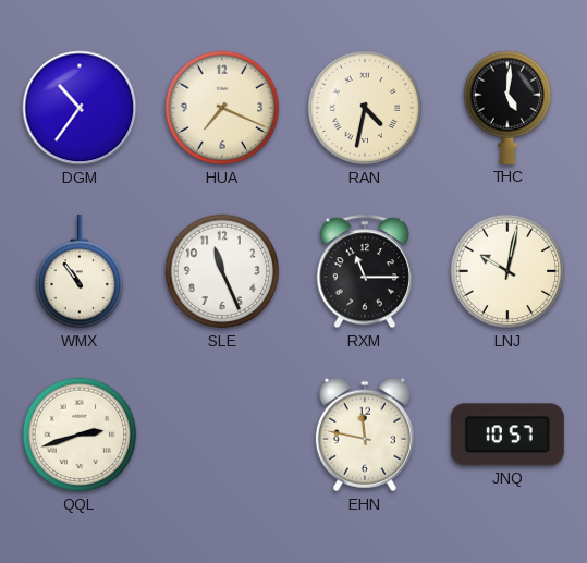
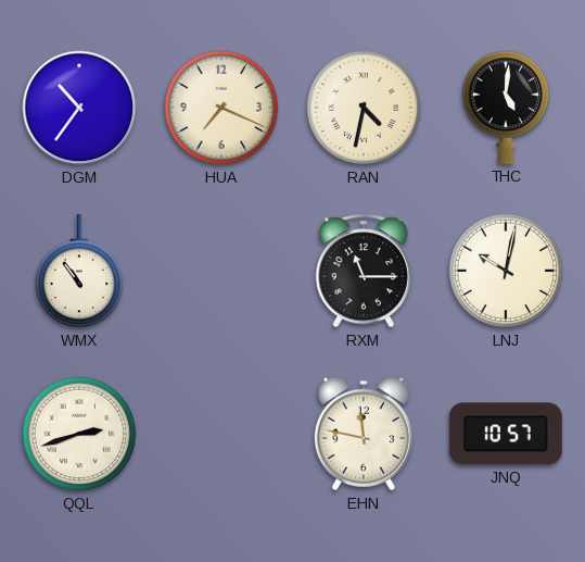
SLE: 11:26 -> none
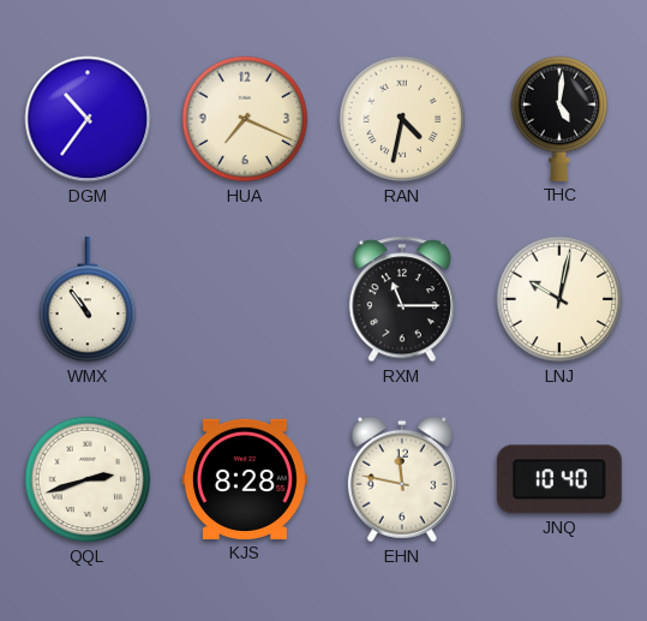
KJS: none -> 8:28
JNQ: 10:57 -> 10:40
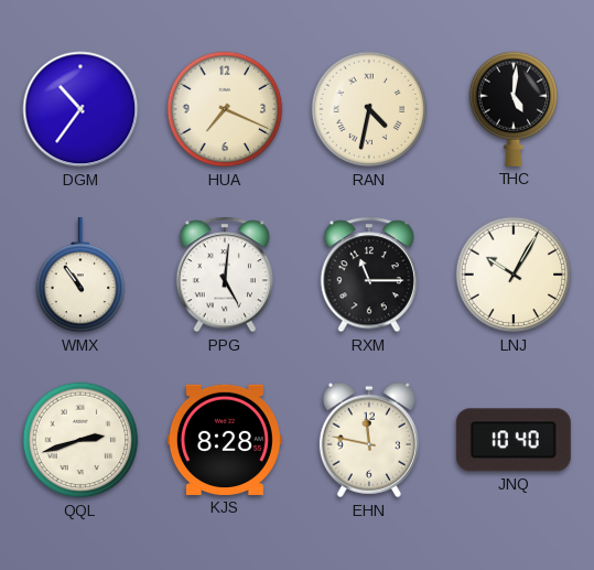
PPG: none -> 5:01
LNJ: 10:02 -> 10:05
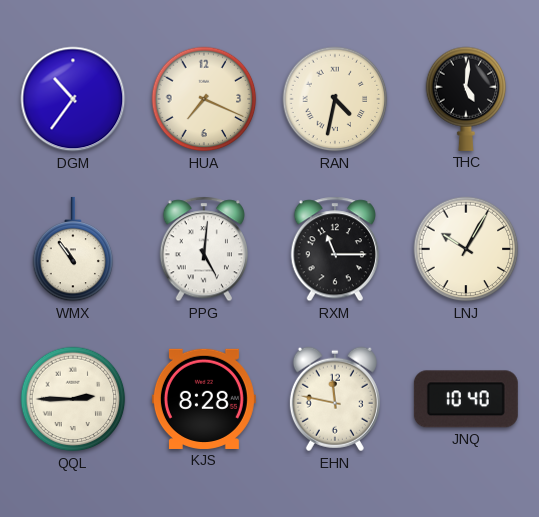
QQL: 2:42 -> 2:45
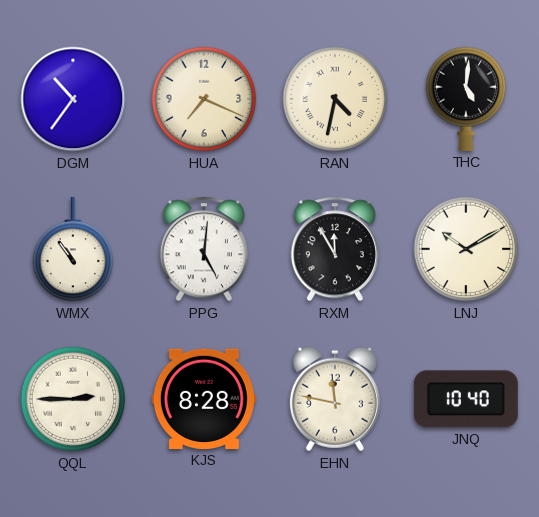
RXM: 11:15 -> 11:55
LNJ: 10:05 -> 10:10
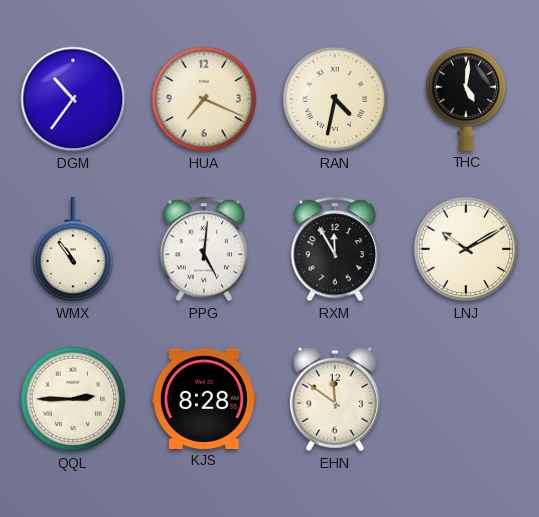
EHN: 11:47 -> 11:51
JNQ: 10:40 -> none
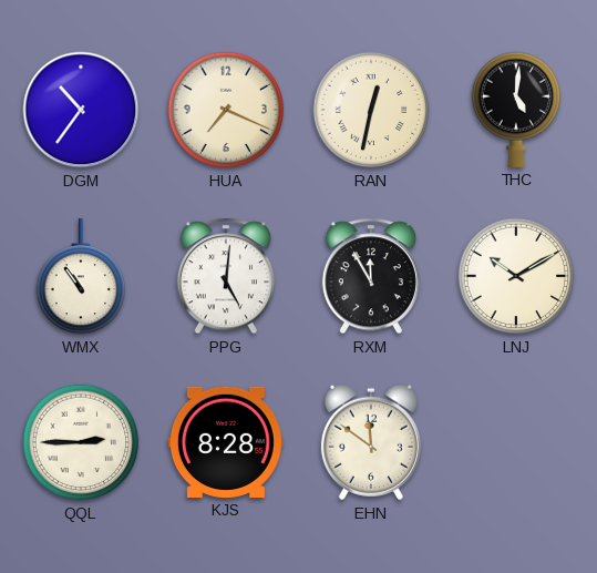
RAN: 4:32 -> 12:32
